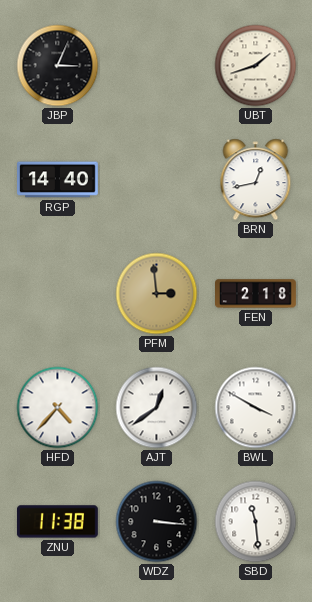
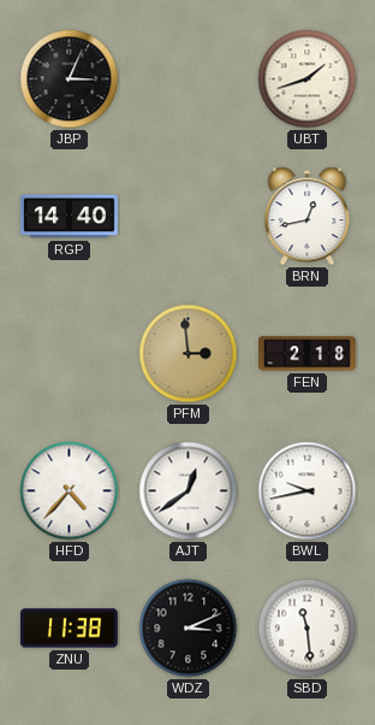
BWL: 3:50 -> 9:43
WDZ: 3:16 -> 3:11
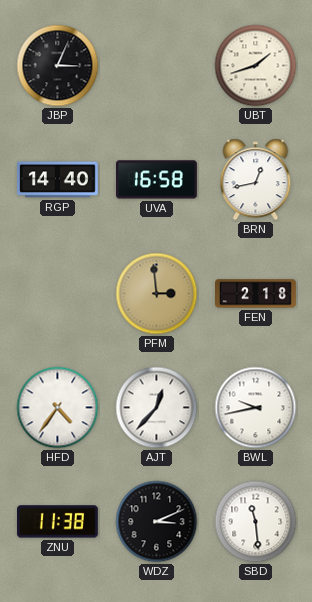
UVA: none -> 16:58
HFD: 4:37 -> 4:36
AJT: 12:39 -> 12:37
